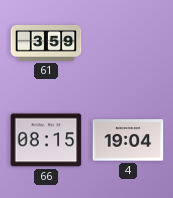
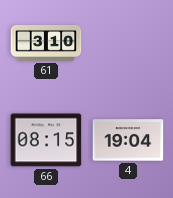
61: 3:59 -> 3:10
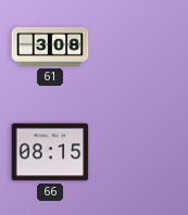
61: 3:10 -> 3:08
4: 19:04 -> none
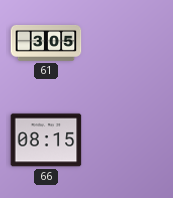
61: 3:08 -> 3:05
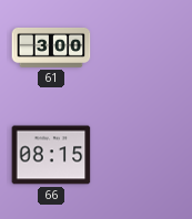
61: 3:05 -> 3:00
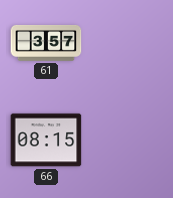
61: 3:00 -> 3:57
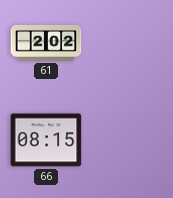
61: 3:57 -> 2:02
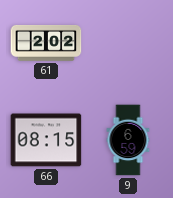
9: none -> 6:59
